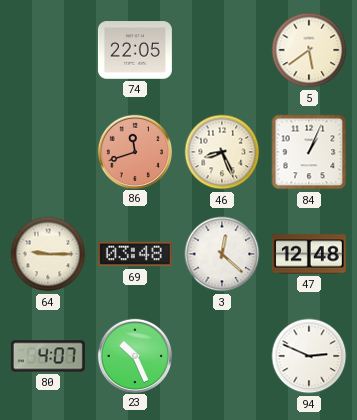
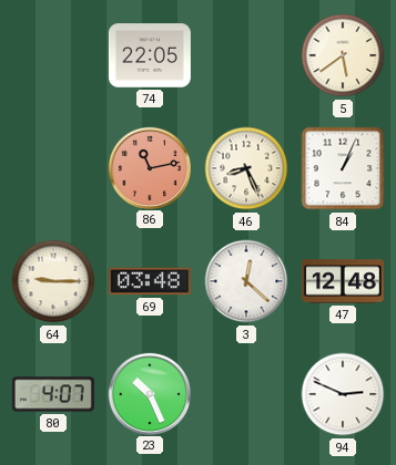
86: 11:42 -> 11:13
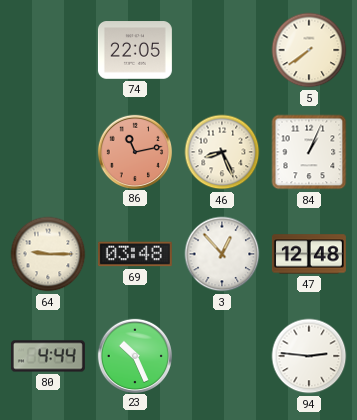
5: 5:39 -> 7:39
3: 12:22 -> 12:53
80: 4:07 -> 4:44
94: 2:49 -> 2:46
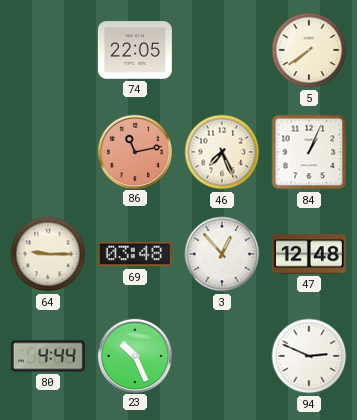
46: 8:26 -> 7:26
94: 2:46 -> 2:49
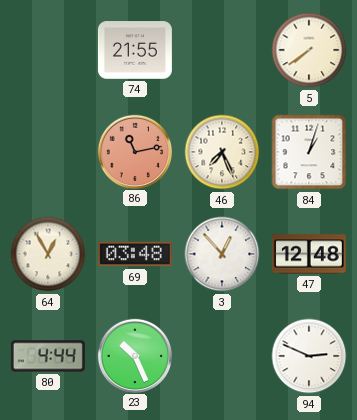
74: 22:05 -> 21:55
84: 1:04 -> 1:03
64: 9:15 -> 12:55
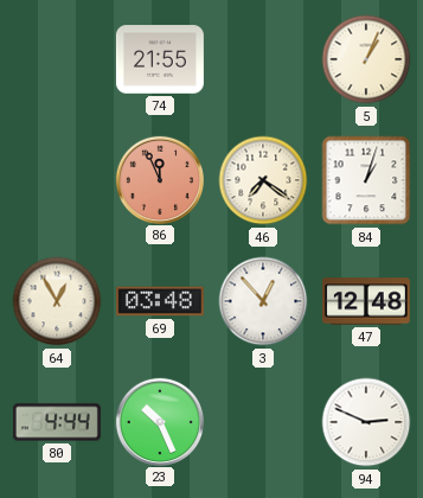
5: 7:39 -> 1:04
86: 11:13 -> 11:56
46: 7:26 -> 7:21
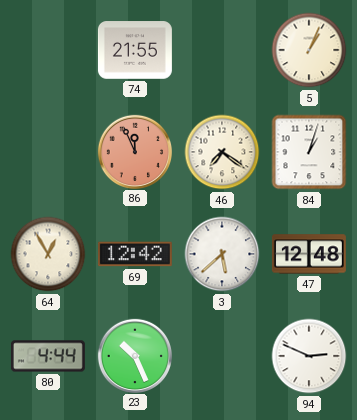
69: 03:48 -> 12:42
3: 12:53 -> 5:38
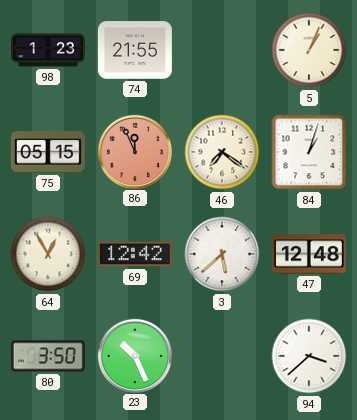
98: none -> 1:23
75: none -> 05:15
80: 4:44 -> 3:50
94: 2:49 -> 3:38
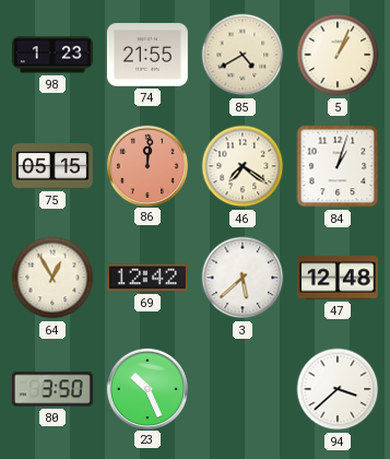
85: none -> 4:40
86: 11:56 -> 12:01
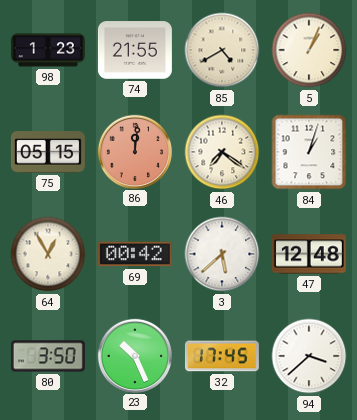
69: 12:42 -> 00:42
32: none -> 17:45
